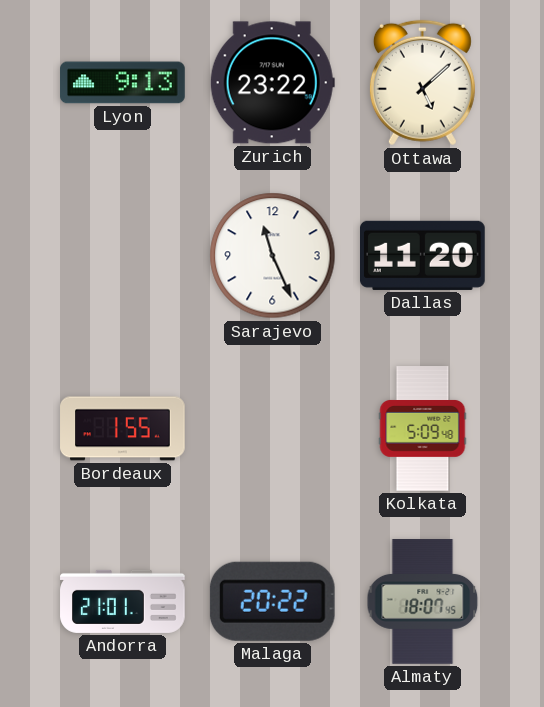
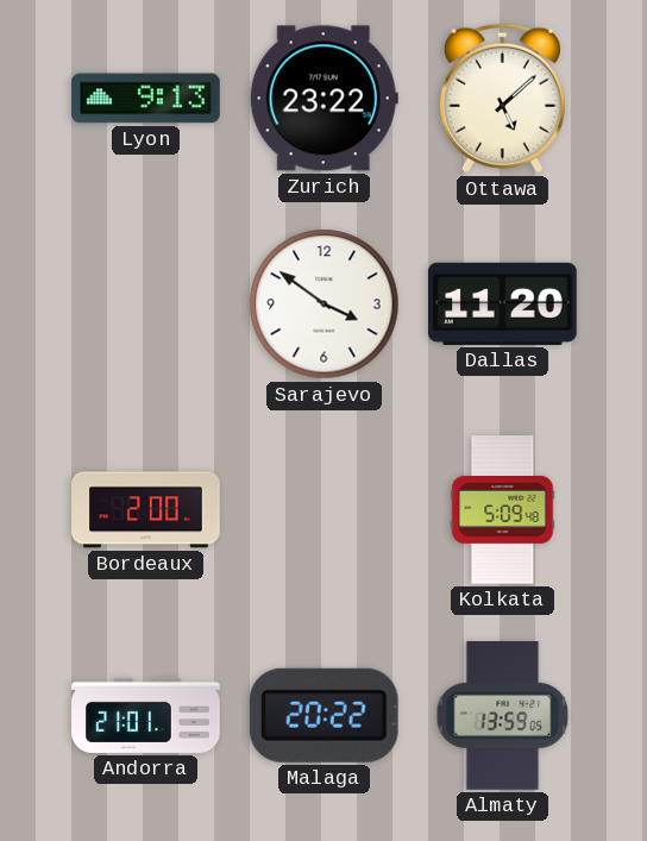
Sarajevo: 11:26 -> 3:51
Bordeaux: 1:55 -> 2:00
Almaty: 18:07 -> 13:59
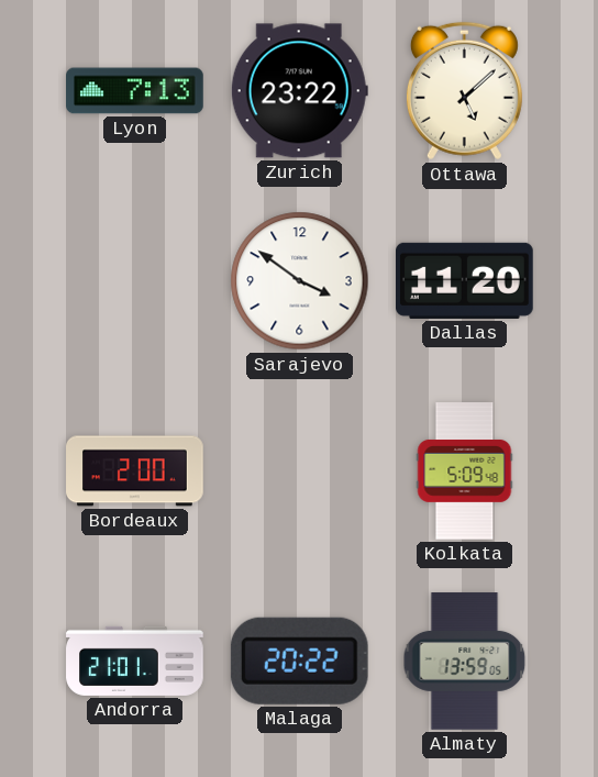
Lyon: 9:13 -> 7:13
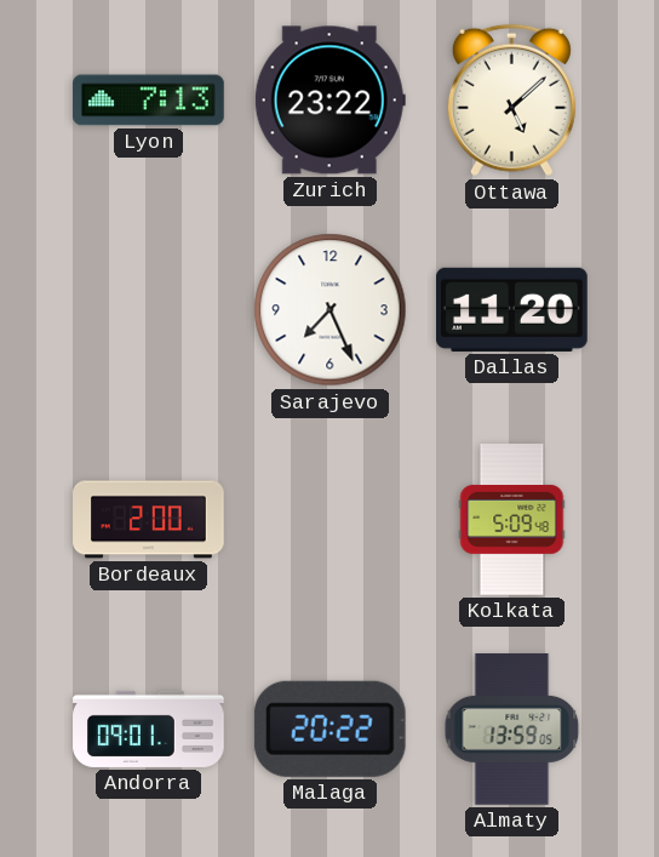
Sarajevo: 3:51 -> 7:26
Andorra: 21:01 -> 09:01
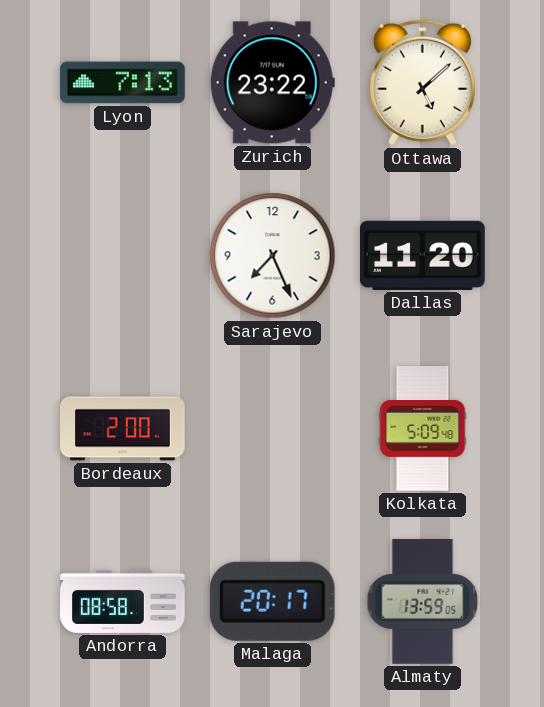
Andorra: 09:01 -> 08:58
Malaga: 20:22 -> 20:17
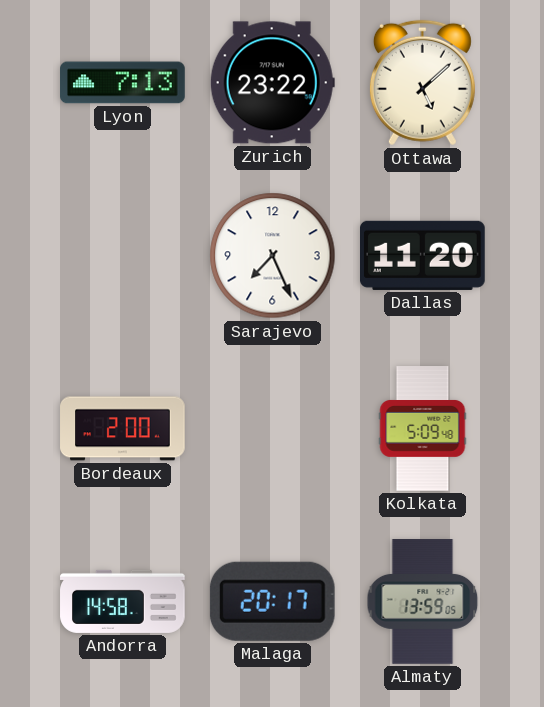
Andorra: 08:58 -> 14:58
